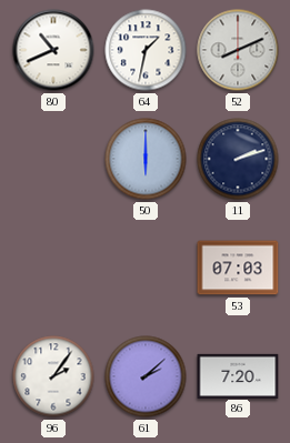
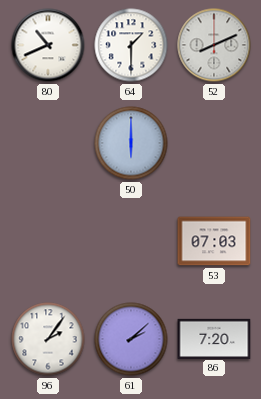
64: 1:32 -> 1:30
11: 2:12 -> none
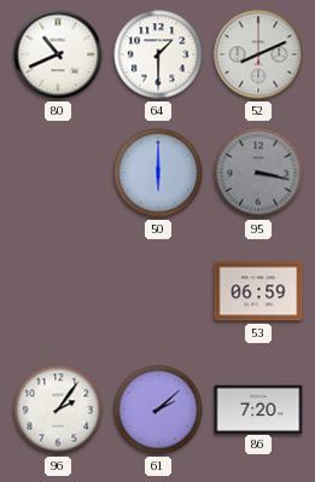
95: none -> 3:17
53: 07:03 -> 06:59
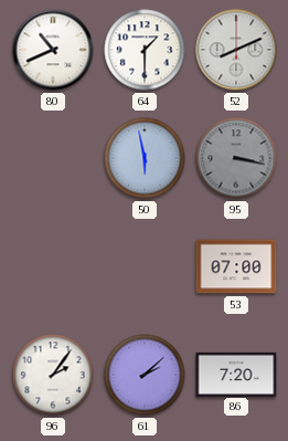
50: 6:00 -> 5:58
53: 06:59 -> 07:00
